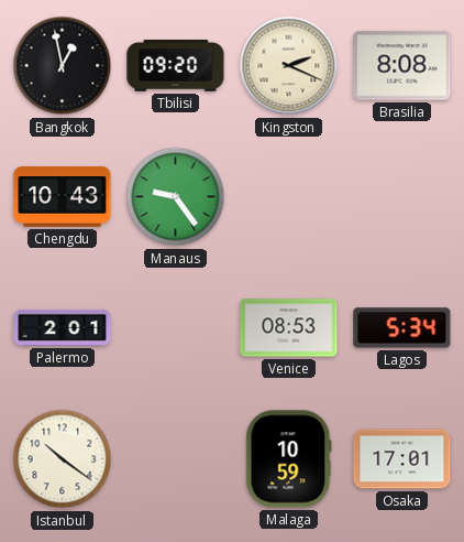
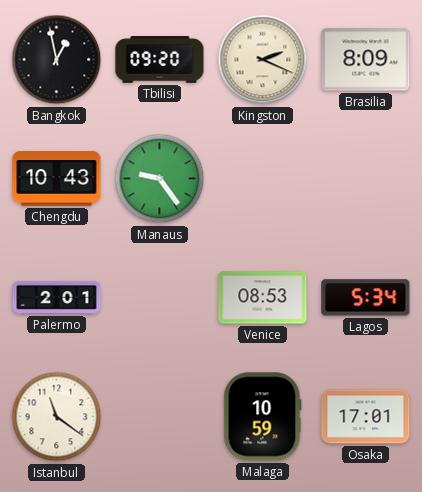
Brasilia: 8:08 -> 8:09
Istanbul: 10:21 -> 11:21
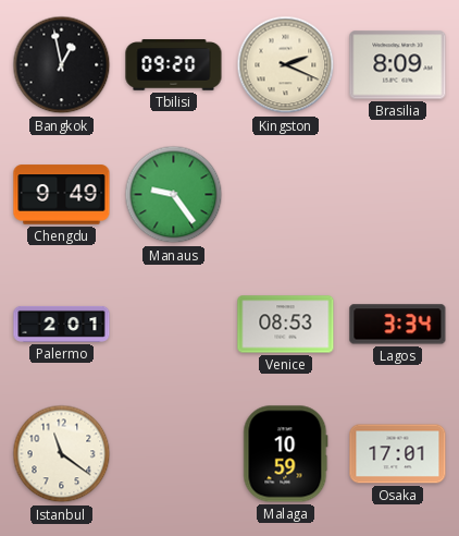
Chengdu: 10:43 -> 9:49
Lagos: 5:34 -> 3:34
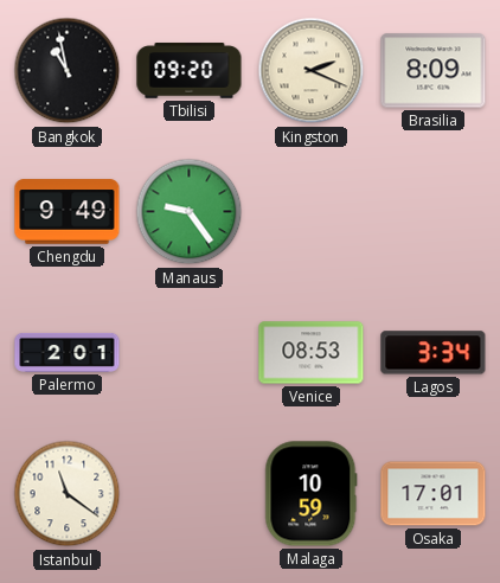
Bangkok: 12:58 -> 10:58
